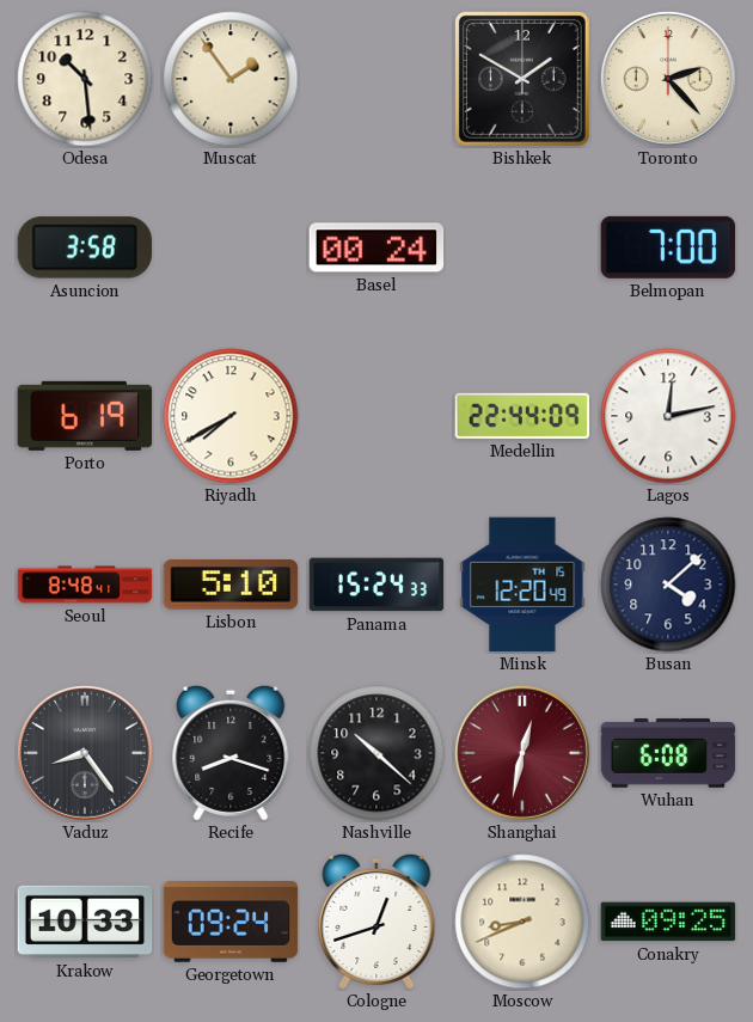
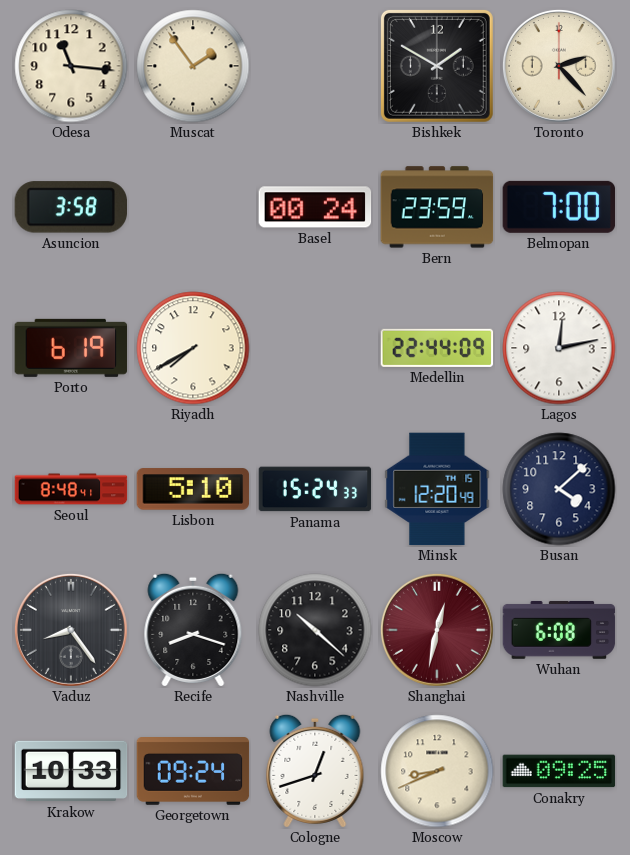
Odesa: 10:29 -> 11:16
Bern: none -> 23:59
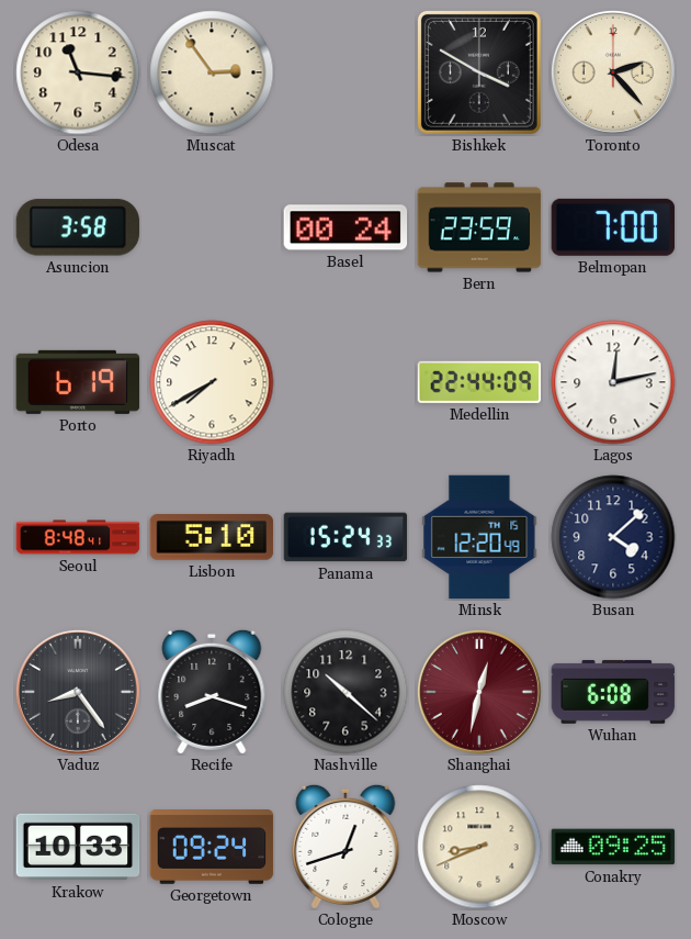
Muscat: 1:54 -> 2:54
Bishkek: 1:50 -> 3:50
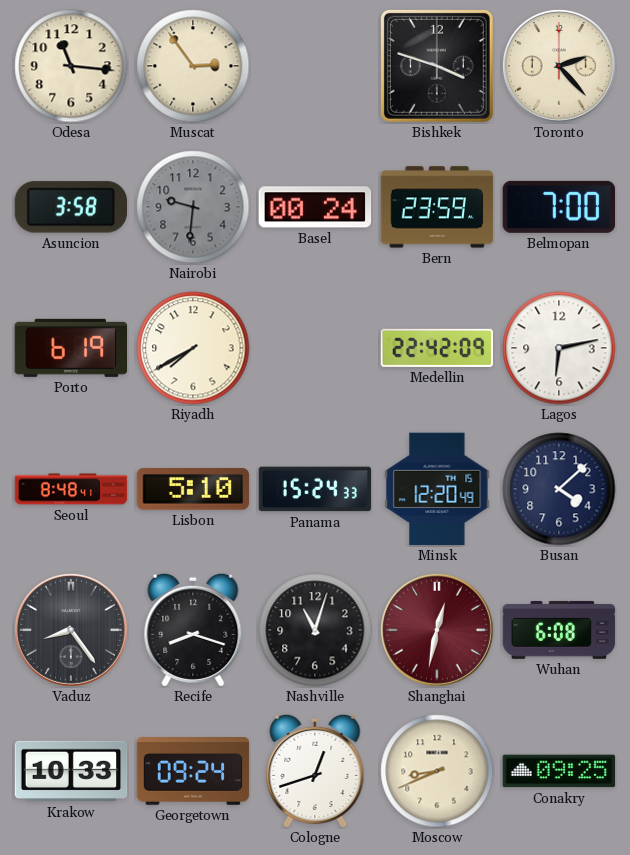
Bishkek: 3:50 -> 3:48
Nairobi: none -> 9:31
Medellin: 22:44 -> 22:42
Lagos: 12:13 -> 6:13
Nashville: 10:22 -> 11:03
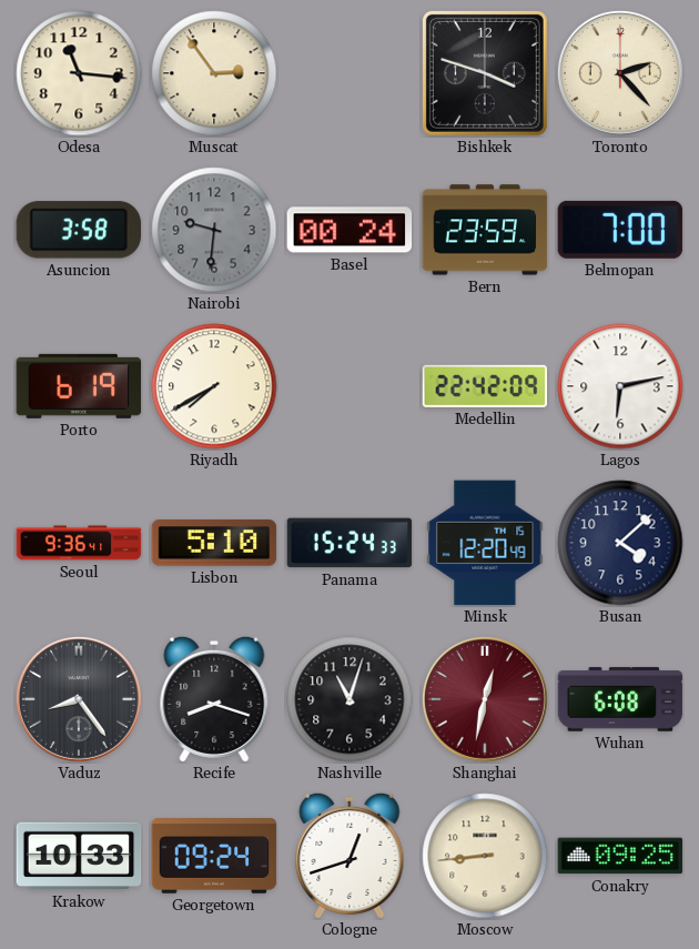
Seoul: 8:48 -> 9:36
Moscow: 8:41 -> 8:44
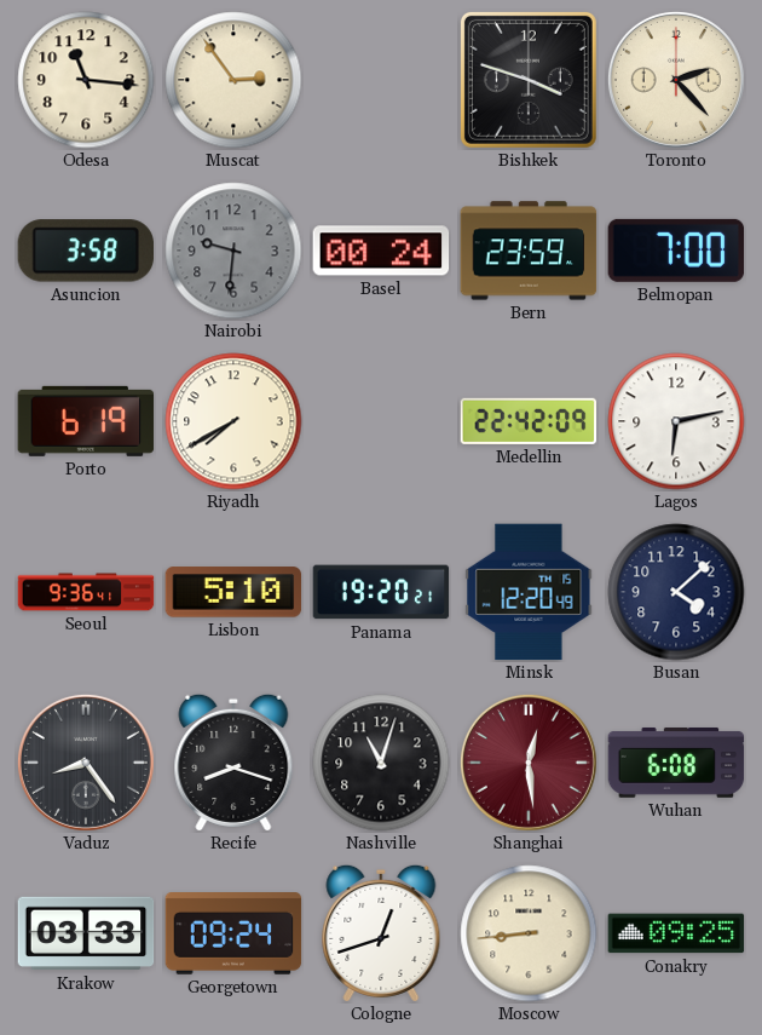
Panama: 15:24 -> 19:20
Shanghai: 12:32 -> 12:29
Krakow: 10:33 -> 03:33
